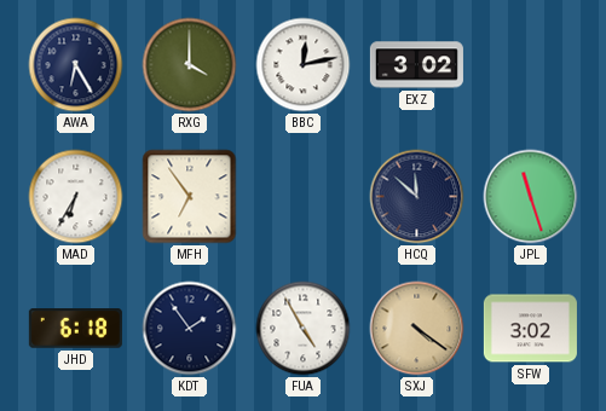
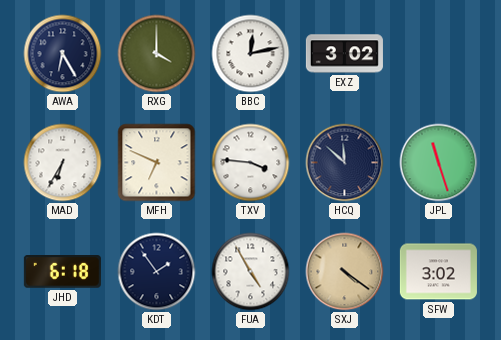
MFH: 6:54 -> 6:49
TXV: none -> 3:46
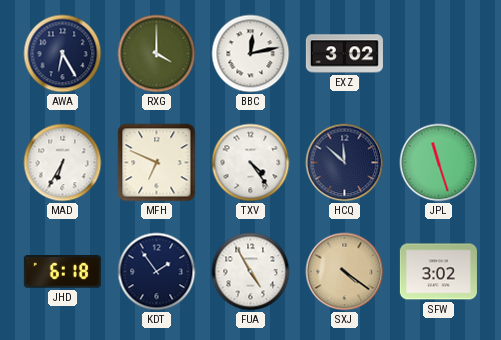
TXV: 3:46 -> 4:24
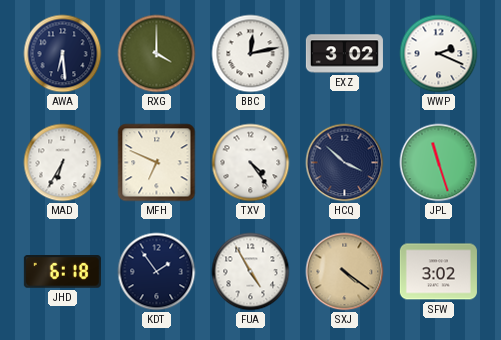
AWA: 6:25 -> 6:29
WWP: none -> 2:19
HCQ: 11:52 -> 3:52
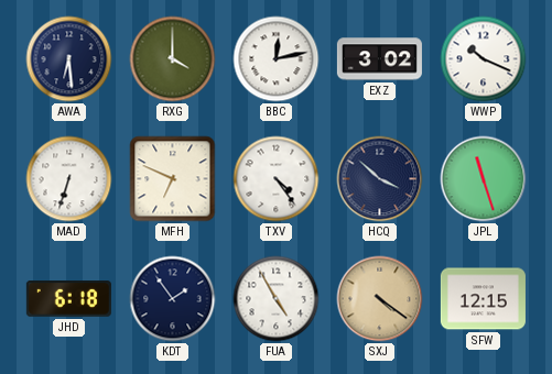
WWP: 2:19 -> 10:19
MAD: 6:35 -> 6:33
SFW: 3:02 -> 12:15
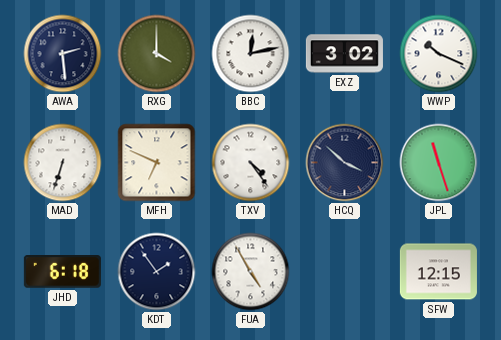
AWA: 6:29 -> 2:29
SXJ: 4:21 -> none
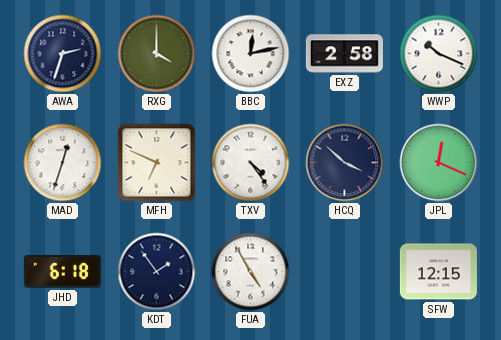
AWA: 2:29 -> 2:33
EXZ: 3:02 -> 2:58
MAD: 6:33 -> 12:33
JPL: 11:27 -> 12:19
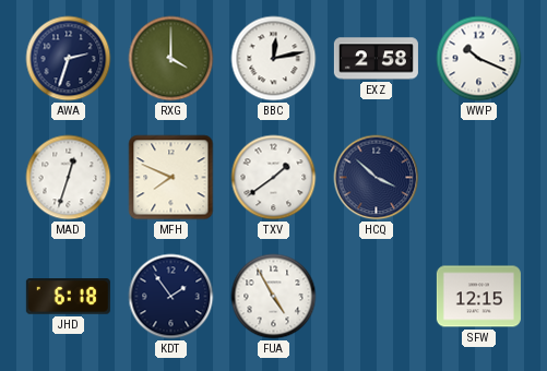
MFH: 6:49 -> 7:49
TXV: 4:24 -> 1:39
JPL: 12:19 -> none
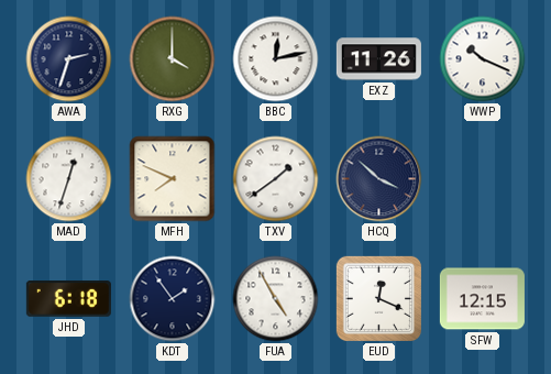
EXZ: 2:58 -> 11:26
EUD: none -> 12:19
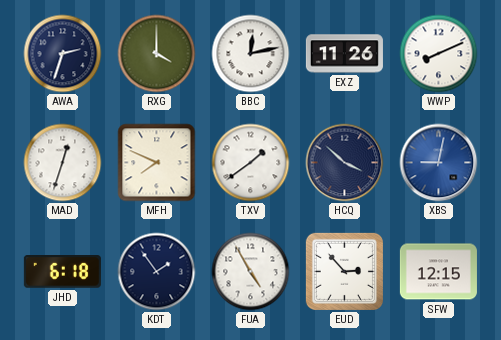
WWP: 10:19 -> 8:11
XBS: none -> 9:02
EUD: 12:19 -> 2:53
